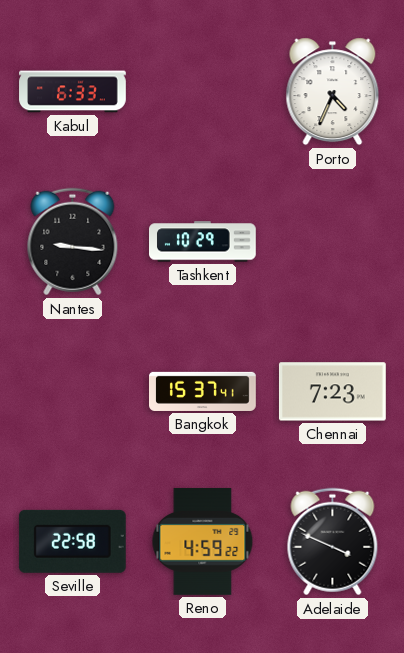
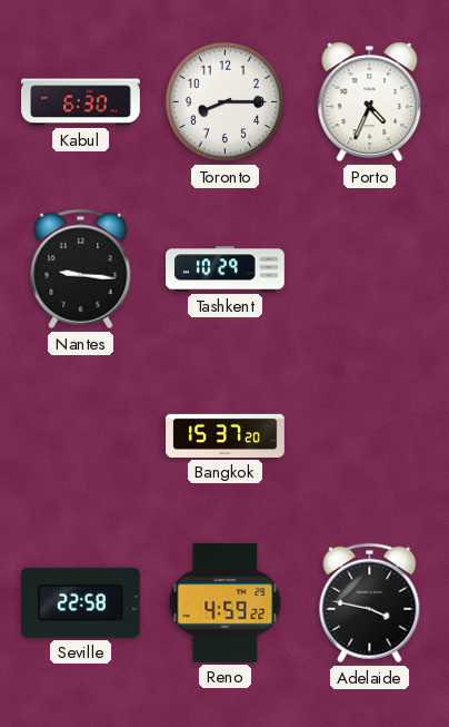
Kabul: 6:33 -> 6:30
Toronto: none -> 8:15
Bangkok: 15:37:41 -> 15:37:20
Chennai: 7:23 -> none
Adelaide: 3:49 -> 3:47
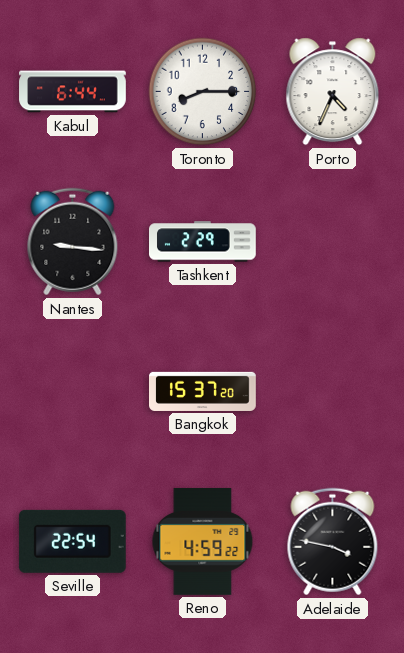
Kabul: 6:30 -> 6:44
Tashkent: 10:29 -> 2:29
Seville: 22:58 -> 22:54
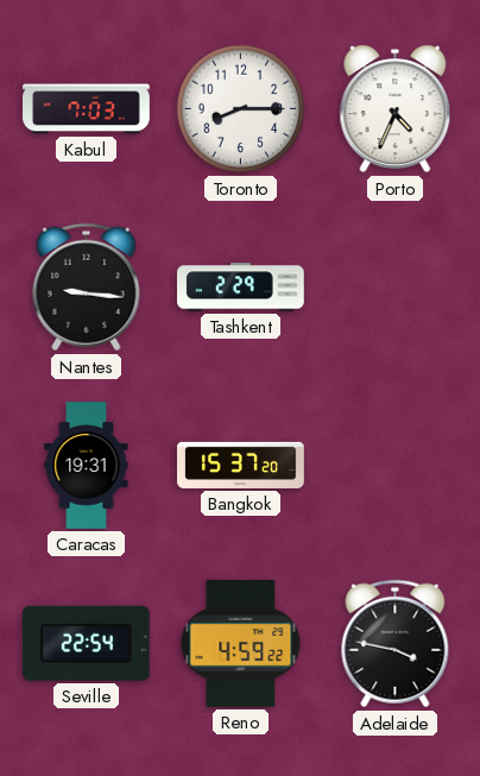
Kabul: 6:44 -> 7:03
Caracas: none -> 19:31
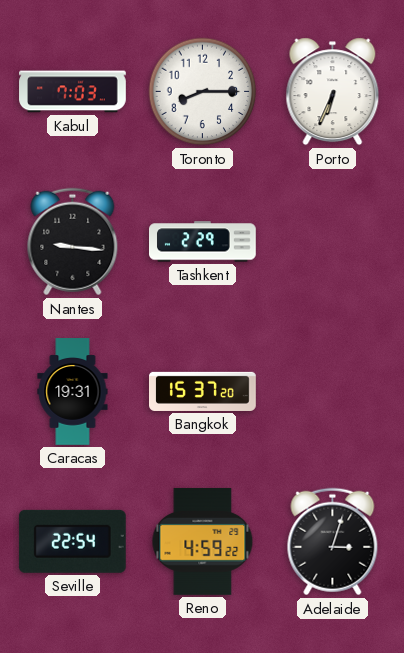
Porto: 4:34 -> 6:34
Adelaide: 3:47 -> 3:03
